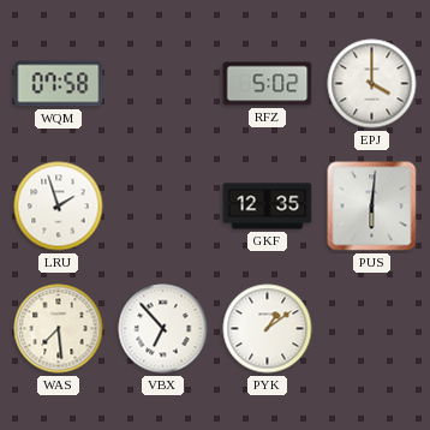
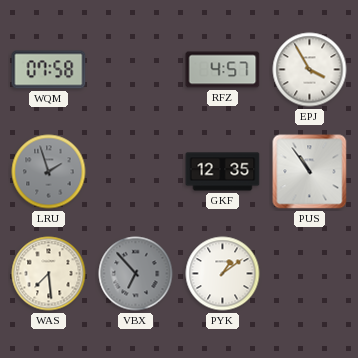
RFZ: 5:02 -> 4:57
EPJ: 4:00 -> 3:55
LRU dial: white -> grey
PUS: 6:01 -> 10:54
VBX dial: white -> grey
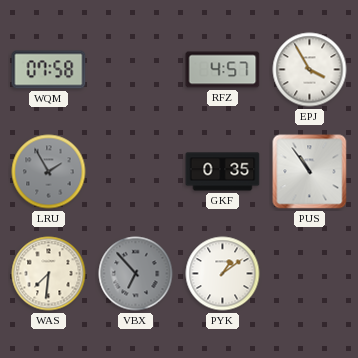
LRU: 1:57 -> 1:55
GKF: 12:35 -> 0:35
WAS: 7:29 -> 7:31
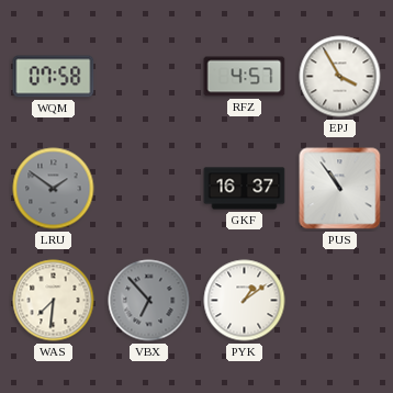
LRU: 1:55 -> 1:51
GKF: 0:35 -> 16:37
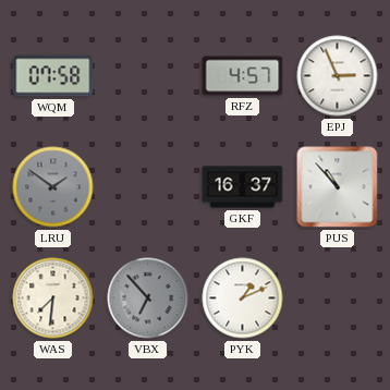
EPJ: 3:55 -> 2:56
PUS: 10:54 -> 10:53
PYK: 1:09 -> 1:11
